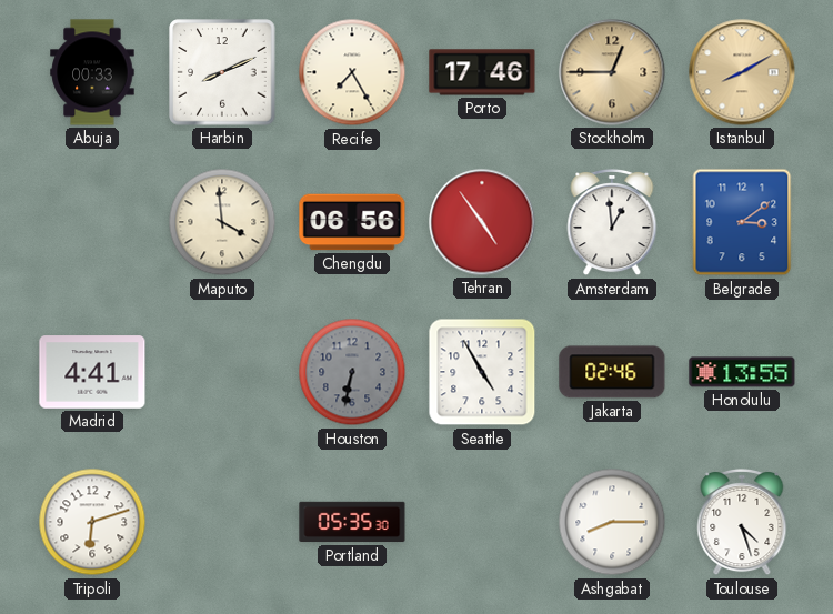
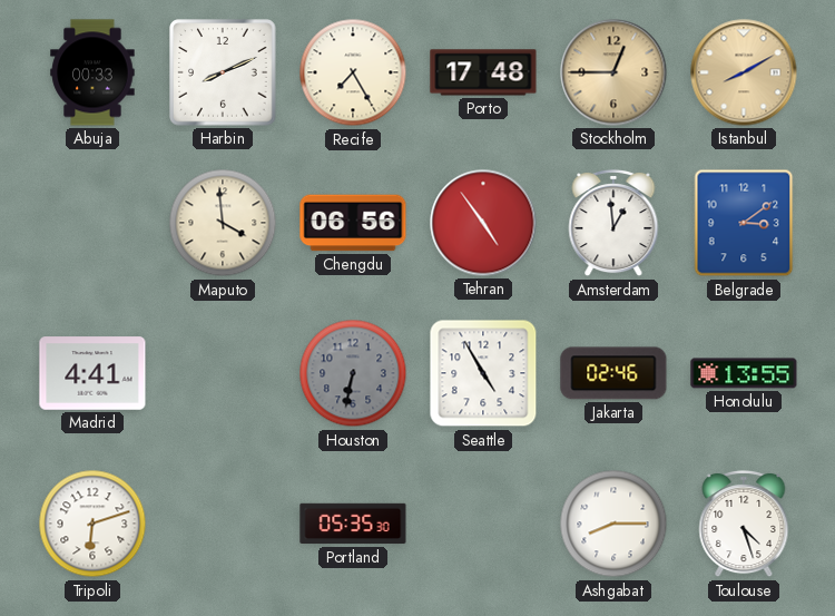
Porto: 17:46 -> 17:48
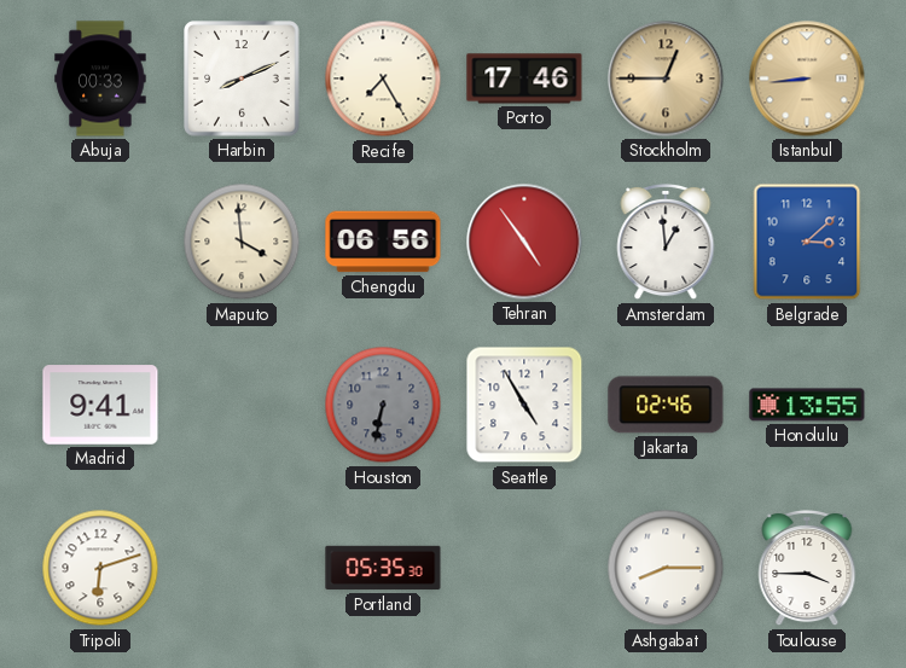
Porto: 17:48 -> 17:46
Istanbul: 8:10 -> 8:44
Belgrade: 3:09 -> 3:08
Madrid: 4:41 -> 9:41
Toulouse: 4:27 -> 3:45
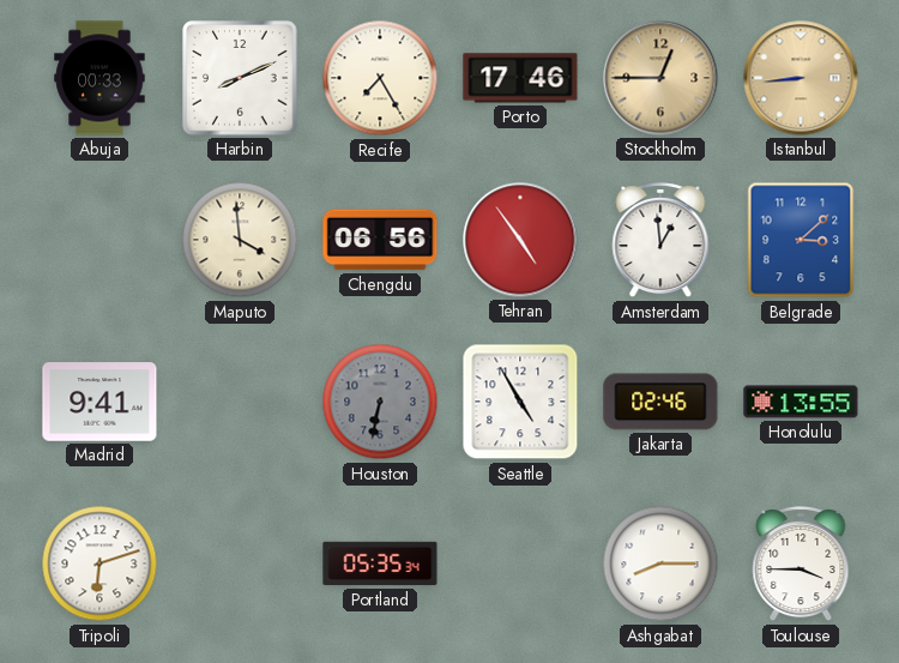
Portland: 05:35:30 -> 05:35:34
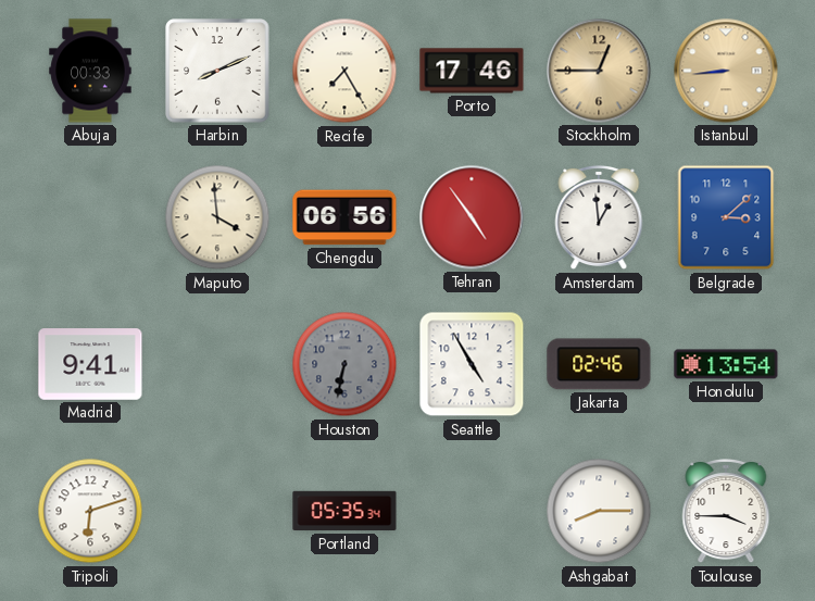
Honolulu: 13:55 -> 13:54
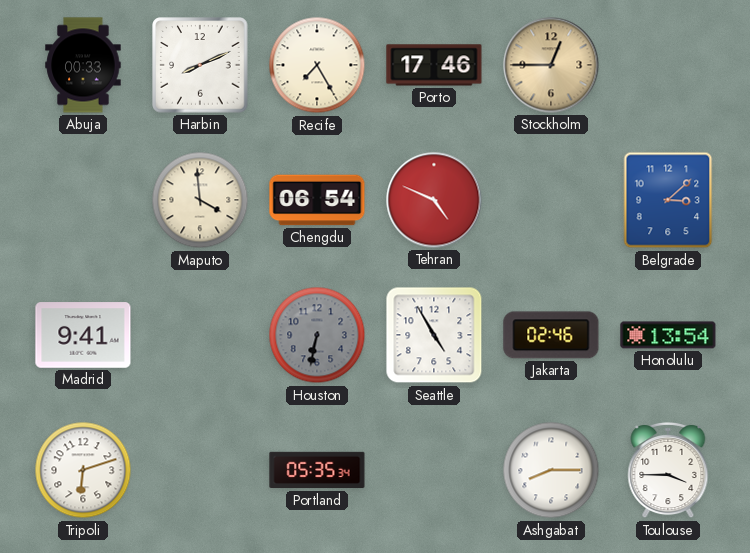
Istanbul: 8:44 -> none
Chengdu: 06:56 -> 06:54
Tehran: 4:54 -> 4:49
Amsterdam: 12:59 -> none
